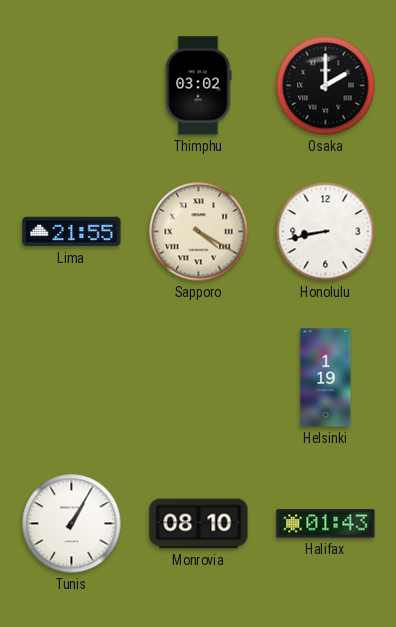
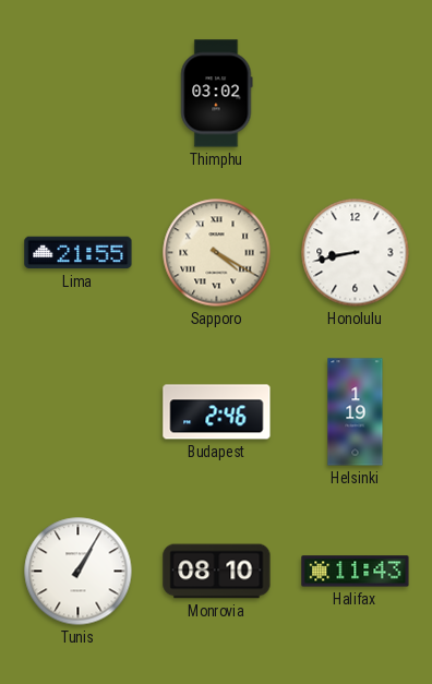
Osaka: 2:00 -> none
Budapest: none -> 2:46
Halifax: 01:43 -> 11:43
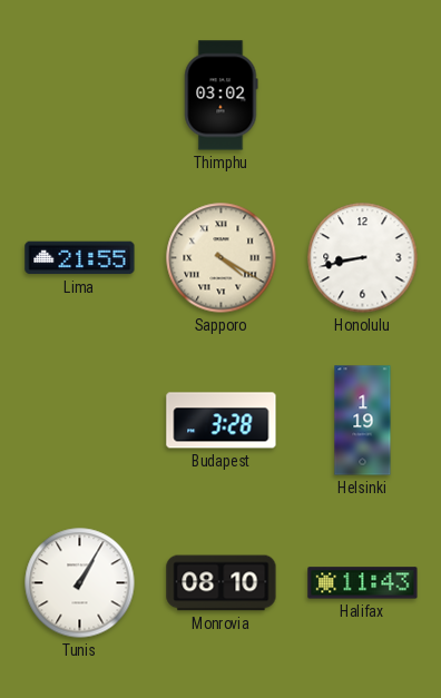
Budapest: 2:46 -> 3:28
